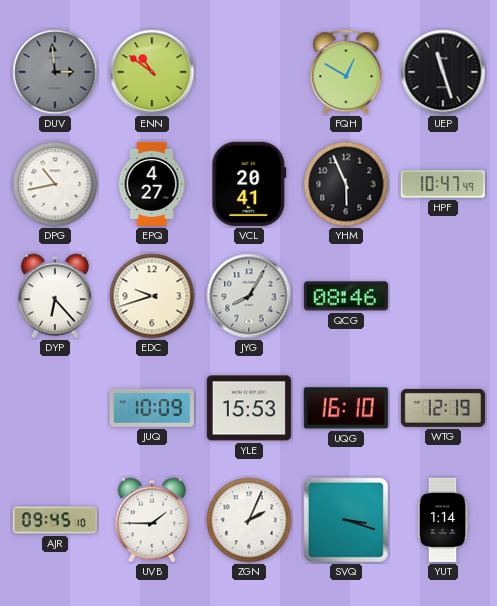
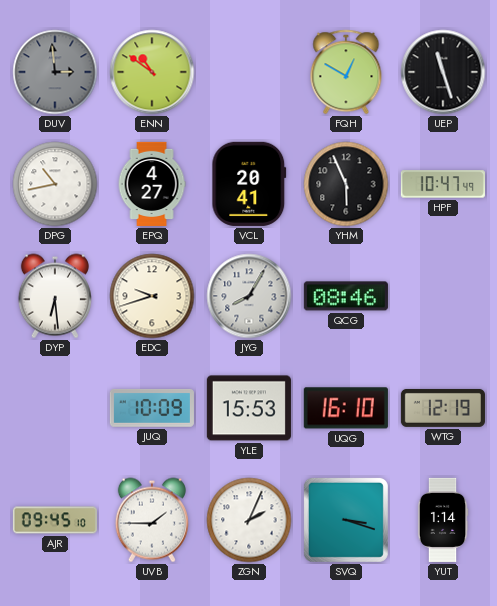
DYP: 6:23 -> 6:29
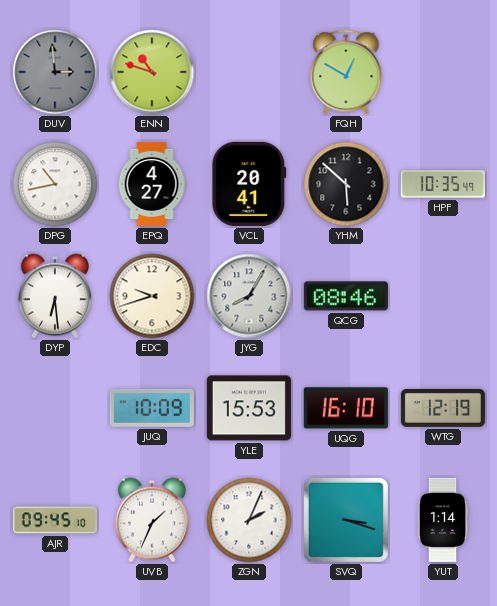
ENN: 10:51 -> 10:48
UEP: 11:27 -> none
YHM: 5:56 -> 5:52
HPF: 10:47 -> 10:35
UVB: 1:45 -> 1:34
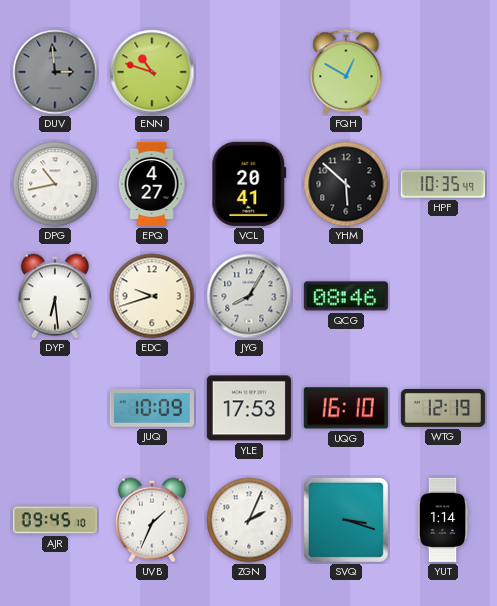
YLE: 15:53 -> 17:53
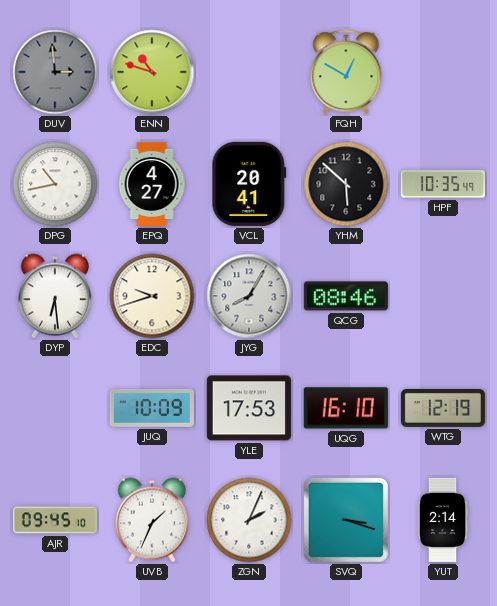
YUT: 1:14 -> 2:14
